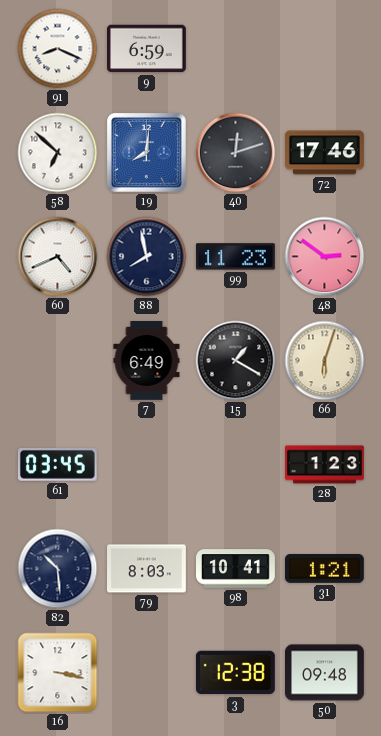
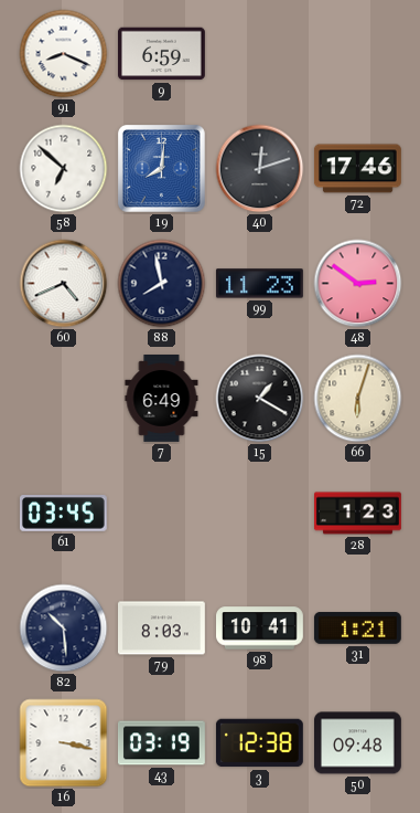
43: none -> 03:19
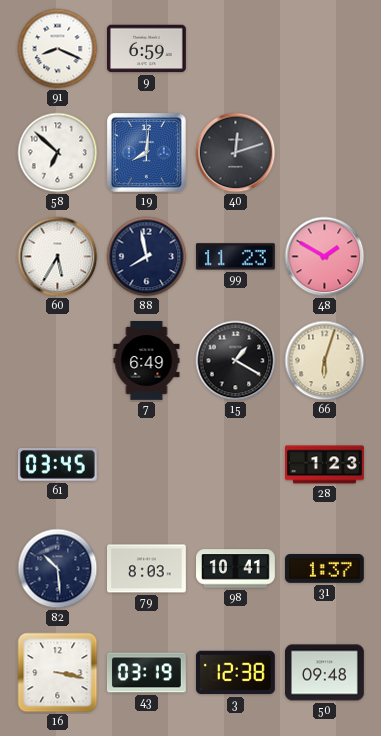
72: 17:46 -> none
60: 4:41 -> 5:35
48: 2:51 -> 1:50
31: 1:21 -> 1:37
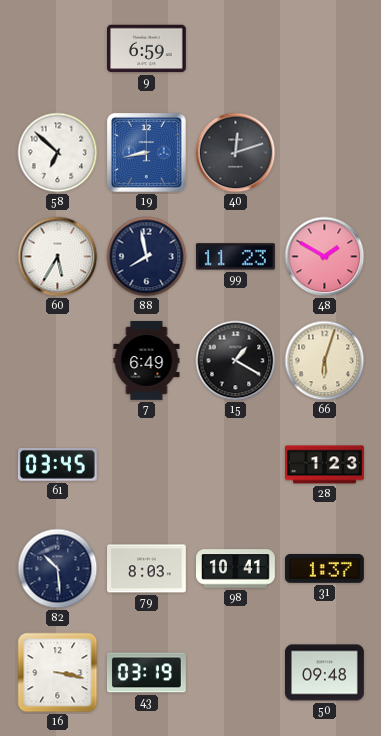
91: 8:19 -> none
19: 8:01 -> 8:43
3: 12:38 -> none
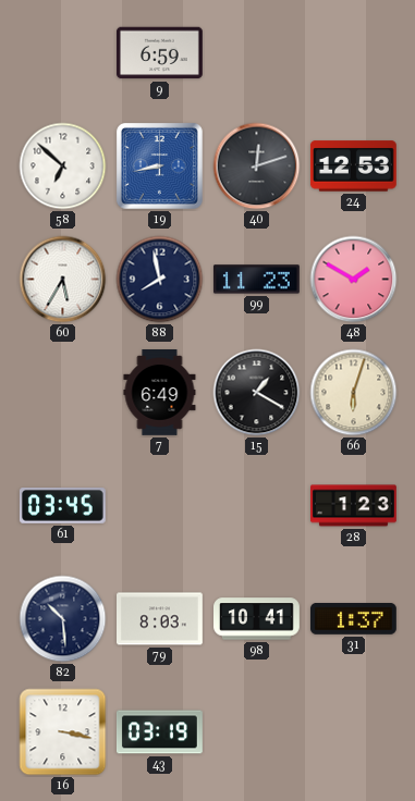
24: none -> 12:53
50: 09:48 -> none
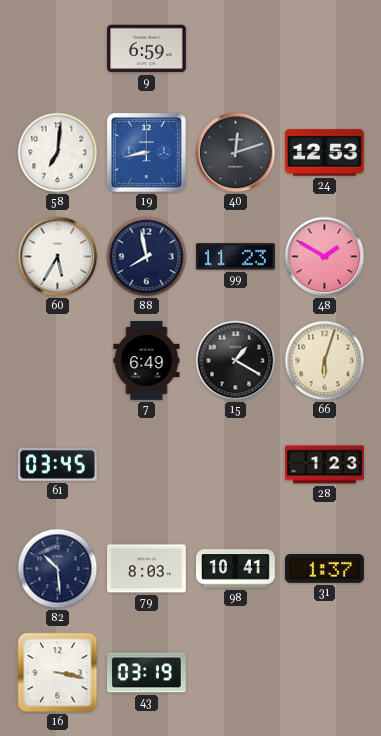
58: 6:52 -> 7:01
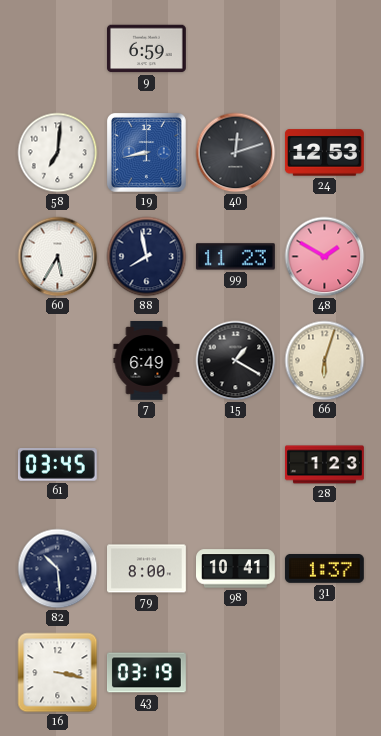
79: 8:03 -> 8:00
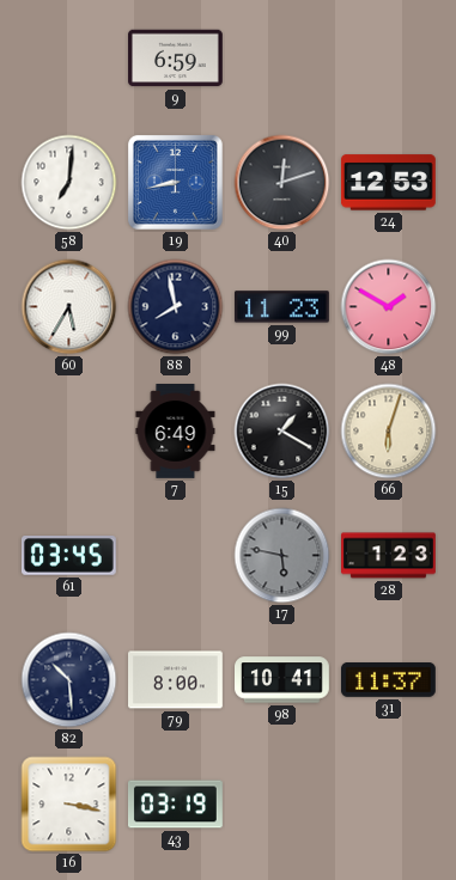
17: none -> 5:47
31: 1:37 -> 11:37
